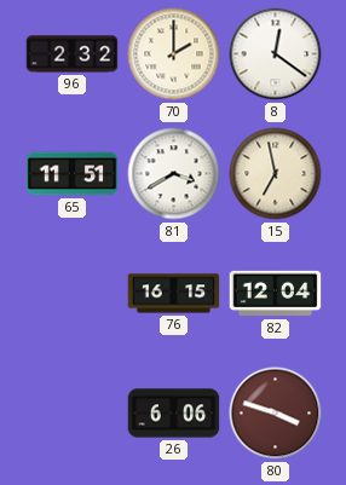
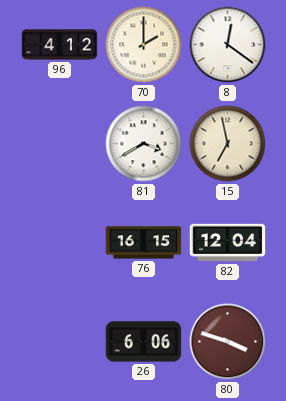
96: 2:32 -> 4:12
65: 11:51 -> none
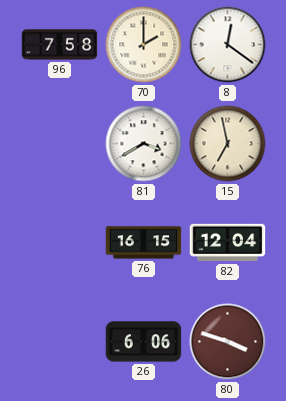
96: 4:12 -> 7:58
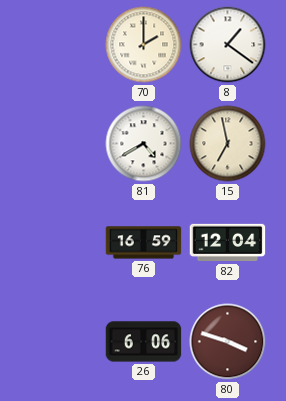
96: 7:58 -> none
8: 12:21 -> 1:21
81: 3:40 -> 4:40
76: 16:15 -> 16:59
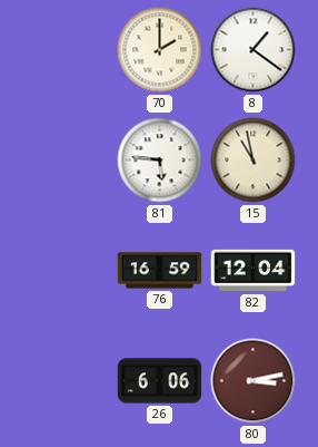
81: 4:40 -> 5:46
15: 6:58 -> 10:58
80: 3:48 -> 3:13
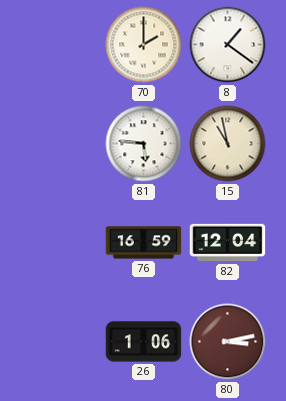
26: 6:06 -> 1:06
